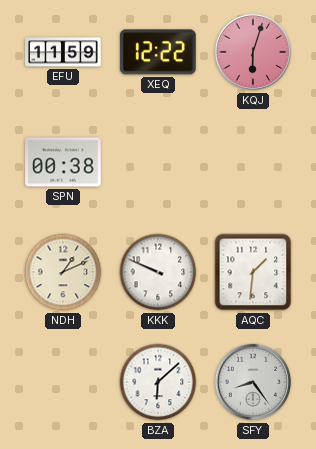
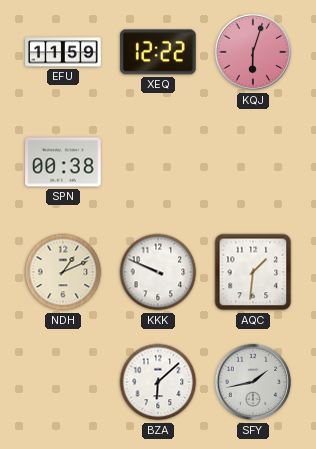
SFY: 8:24 -> 1:43
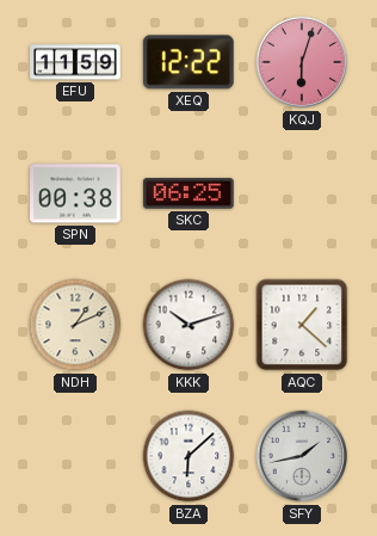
SKC: none -> 06:25
KKK: 9:49 -> 10:12
AQC: 1:31 -> 1:22
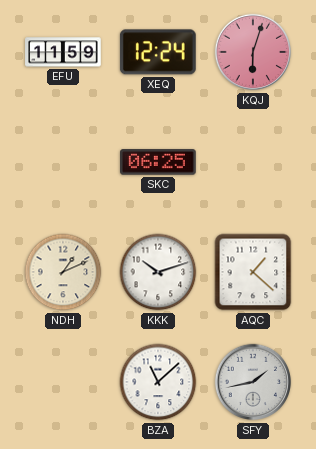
XEQ: 12:22 -> 12:24
SPN: 00:38 -> none
BZA: 6:08 -> 11:08
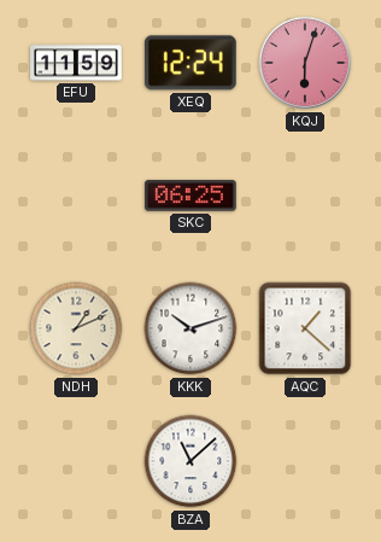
SFY: 1:43 -> none
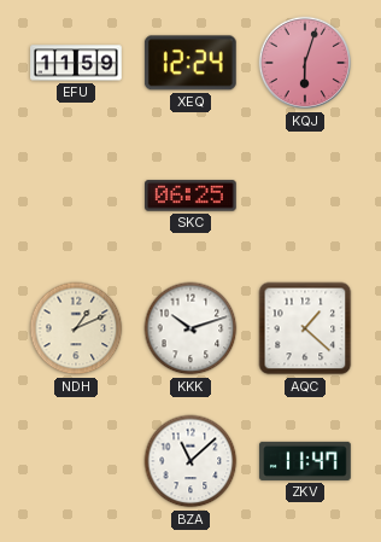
ZKV: none -> 11:47
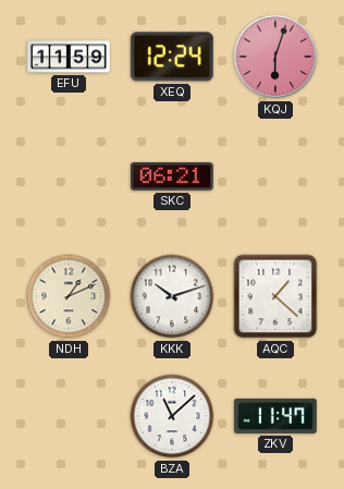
SKC: 06:25 -> 06:21
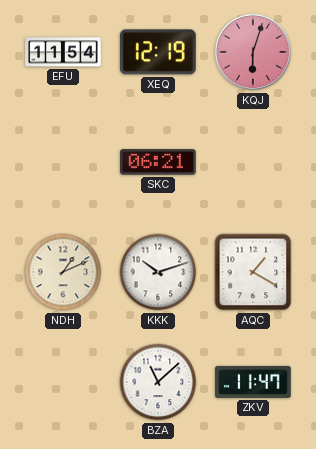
EFU: 11:59 -> 11:54
XEQ: 12:24 -> 12:19
AQC: 1:22 -> 1:20
